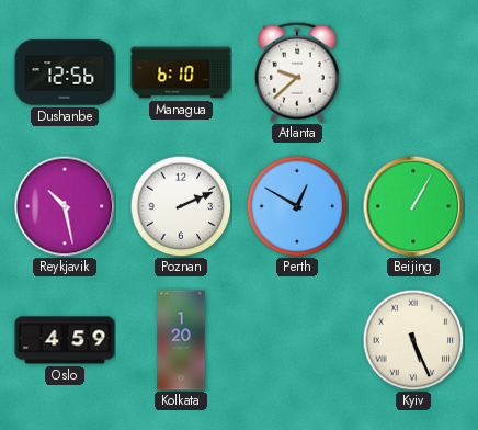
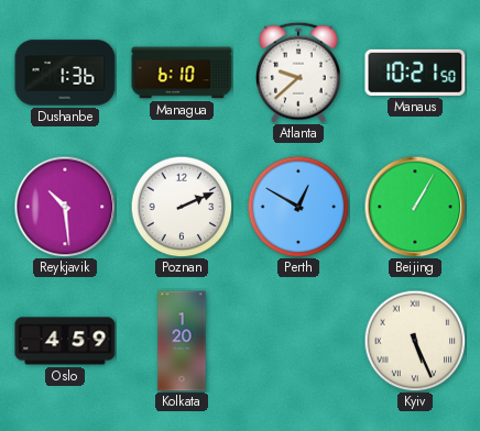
Dushanbe: 12:56 -> 1:36
Manaus: none -> 10:21
Reykjavik: 10:28 -> 10:29
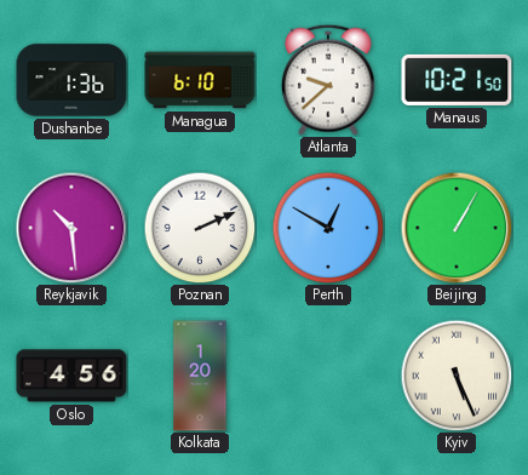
Oslo: 4:59 -> 4:56
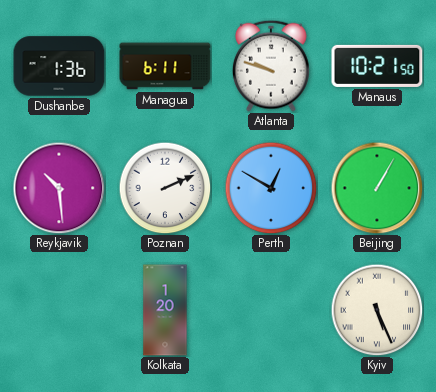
Managua: 6:10 -> 6:11
Atlanta: 9:38 -> 9:48
Oslo: 4:56 -> none
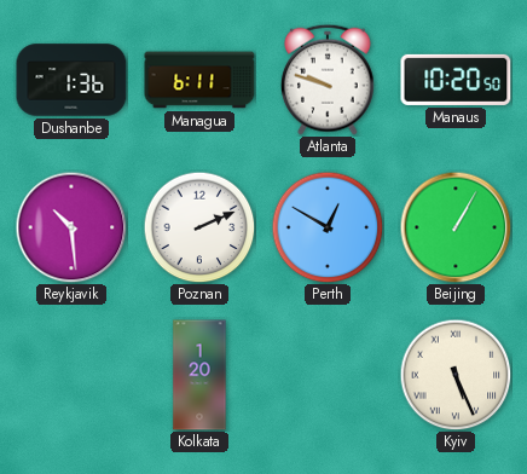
Manaus: 10:21 -> 10:20
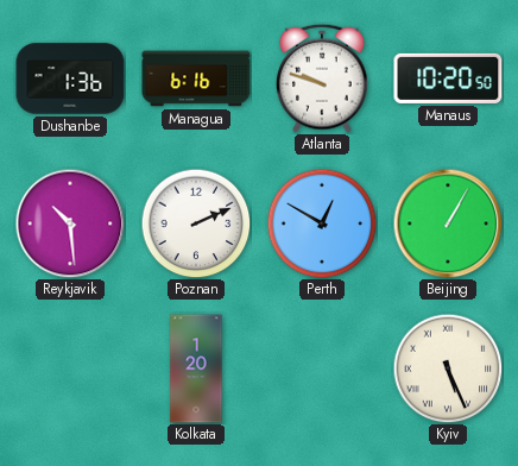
Managua: 6:11 -> 6:16
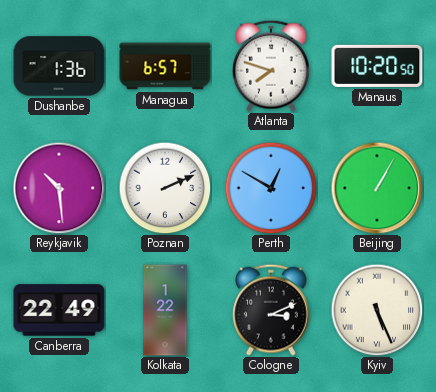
Managua: 6:16 -> 6:57
Atlanta: 9:48 -> 7:48
Canberra: none -> 22:49
Kolkata: 1:20 -> 1:22
Cologne: none -> 3:11
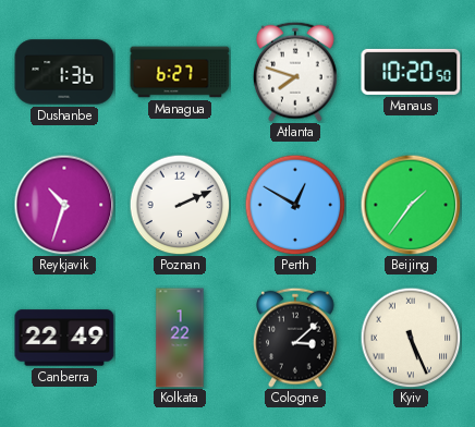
Managua: 6:57 -> 6:27
Reykjavik: 10:29 -> 10:33
Beijing: 1:05 -> 1:36
Cologne: 3:11 -> 3:08
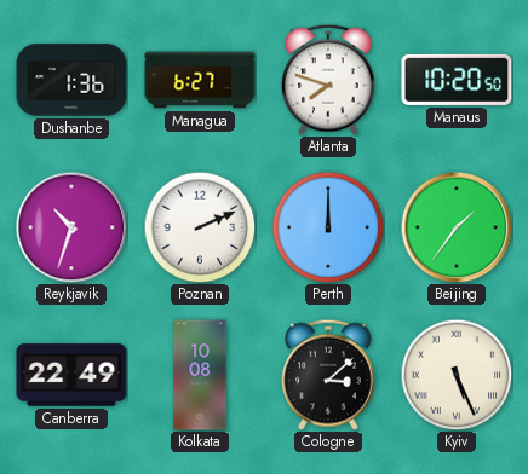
Perth: 12:50 -> 12:00
Kolkata: 1:22 -> 10:08
